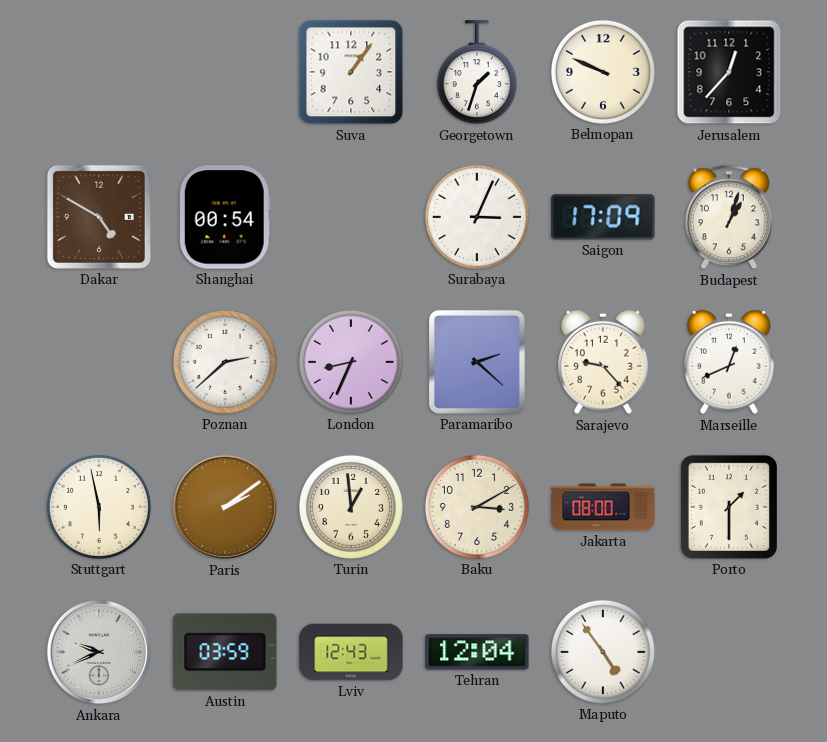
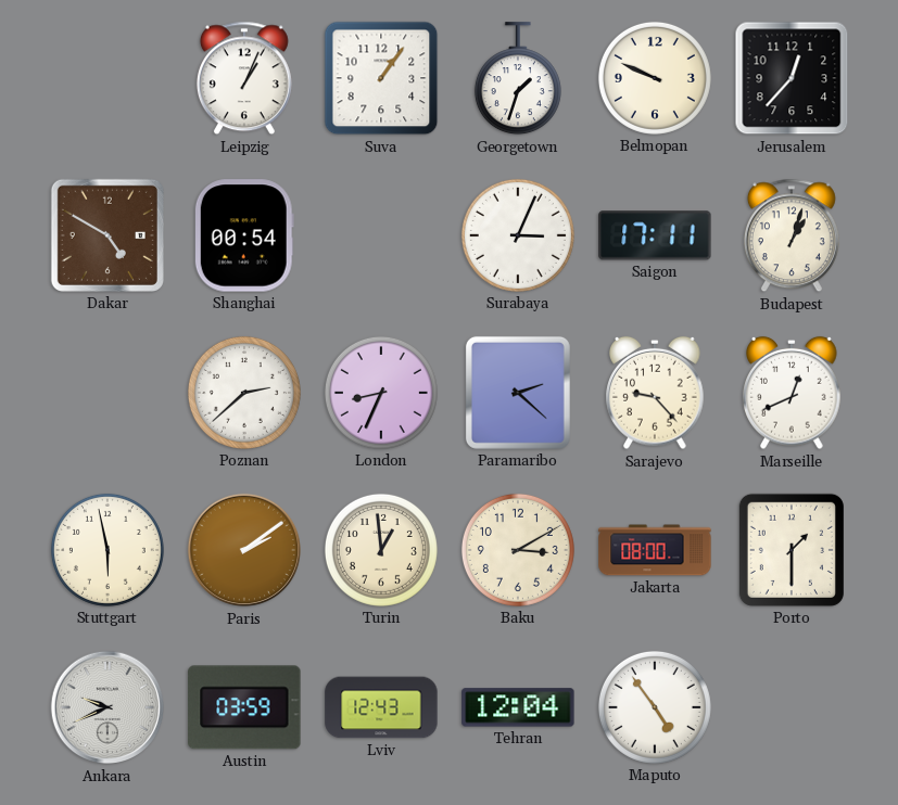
Leipzig: none -> 1:04
Saigon: 17:09 -> 17:11
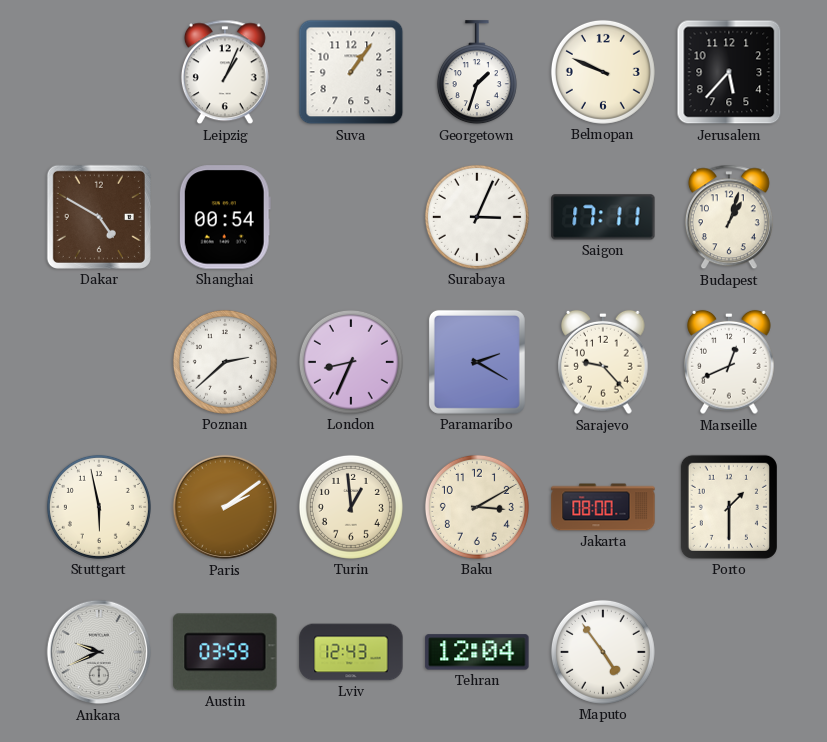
Jerusalem: 12:37 -> 5:37
Paramaribo: 2:22 -> 2:20
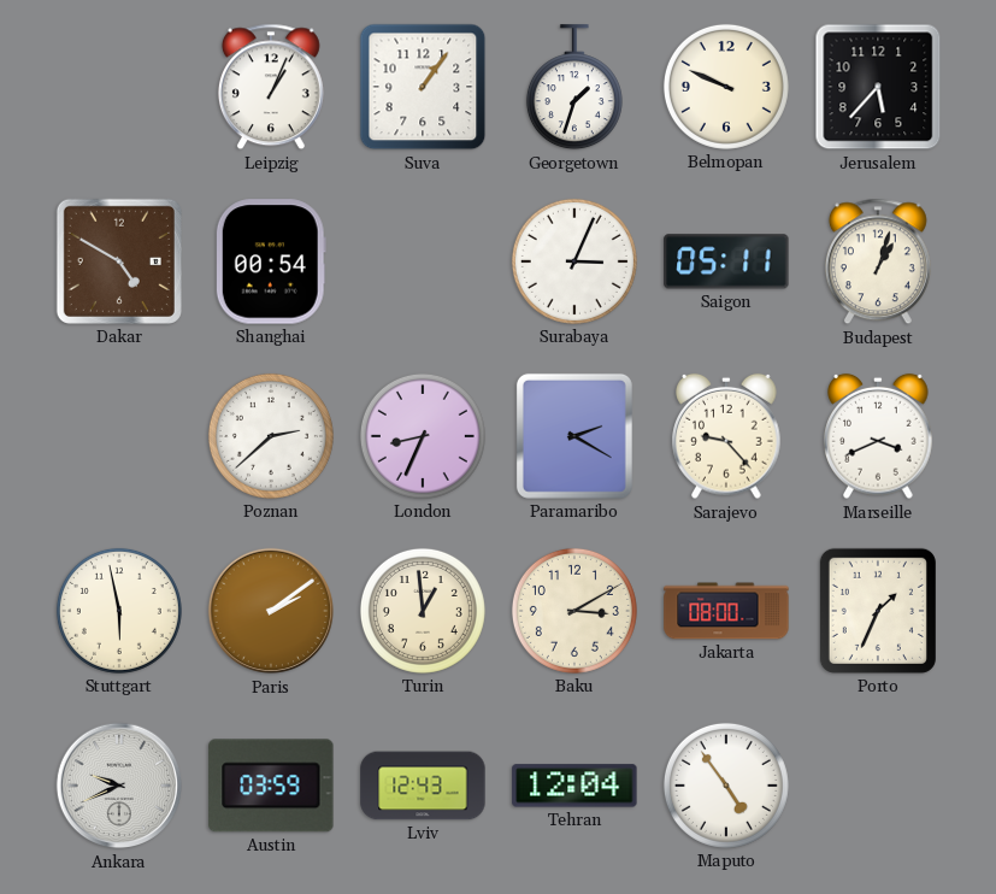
Saigon: 17:11 -> 05:11
Marseille: 12:41 -> 3:41
Porto: 1:30 -> 1:34
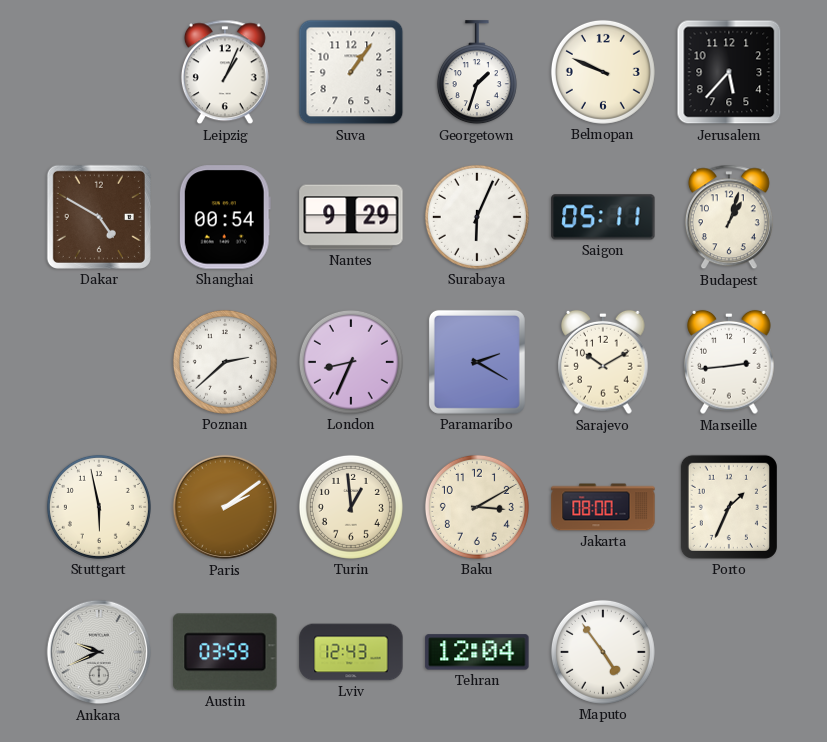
Nantes: none -> 9:29
Surabaya: 3:04 -> 6:04
Sarajevo: 9:23 -> 10:10
Marseille: 3:41 -> 2:44
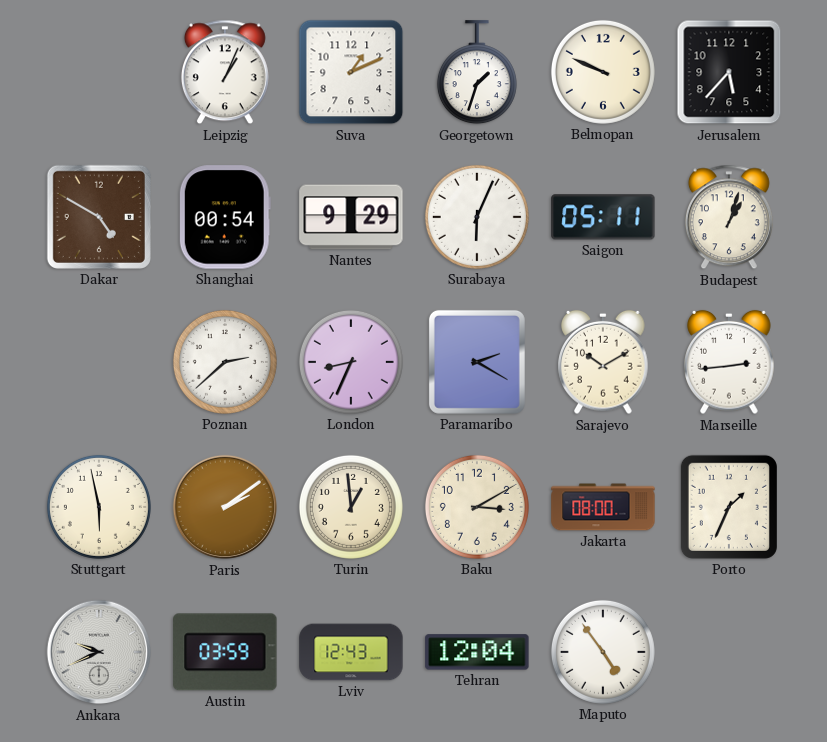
Suva: 1:06 -> 1:11
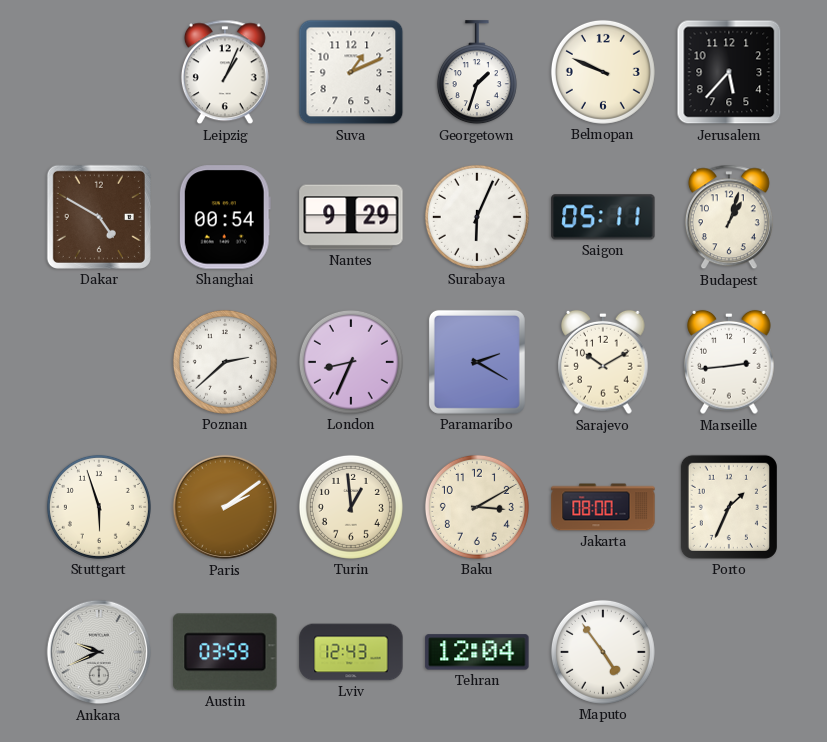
Stuttgart: 5:58 -> 5:57
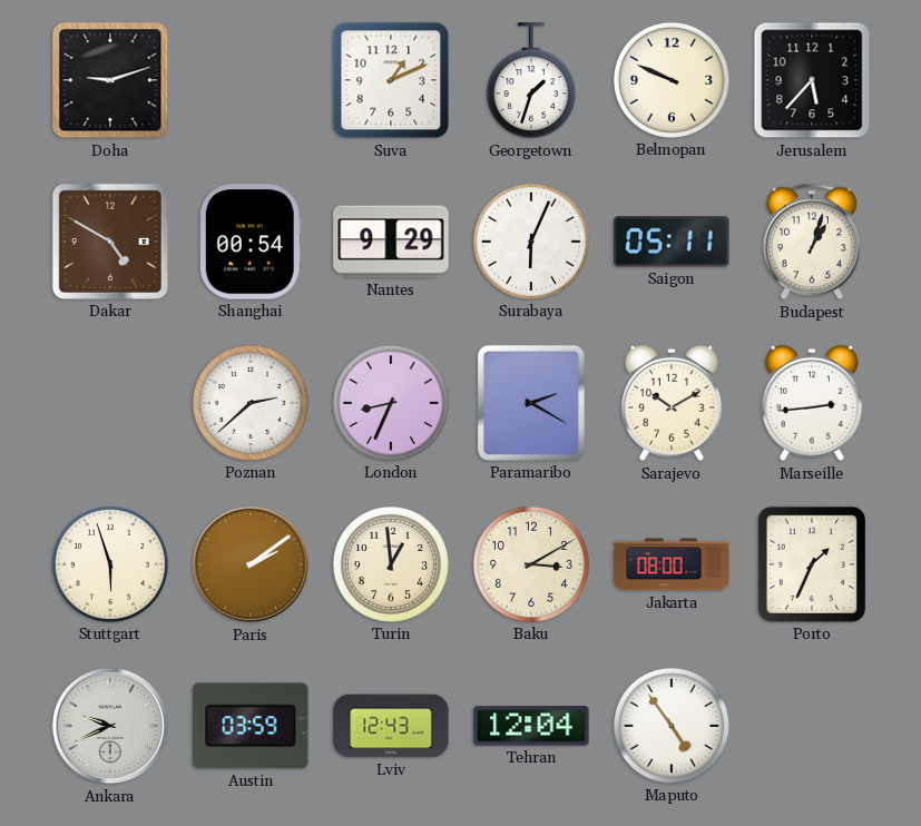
Doha: none -> 9:12
Leipzig: 1:04 -> none
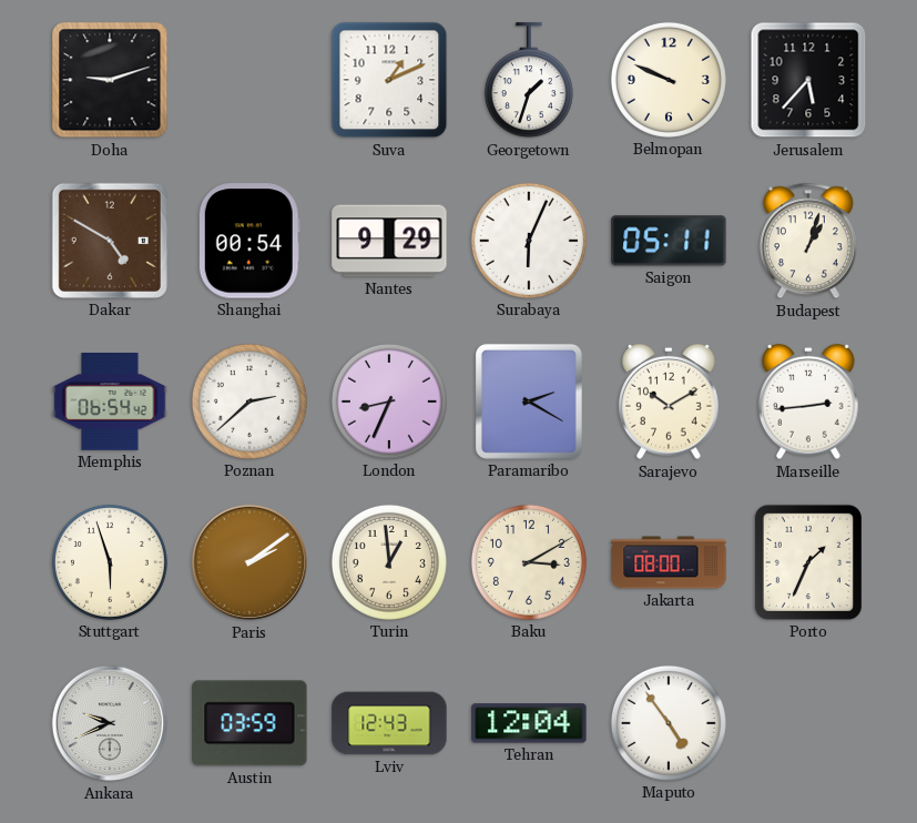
Memphis: none -> 06:54
